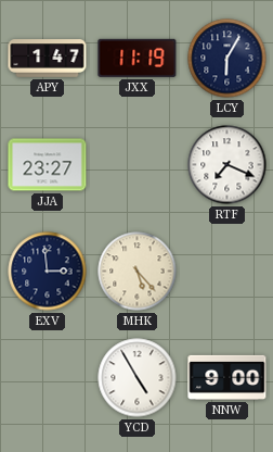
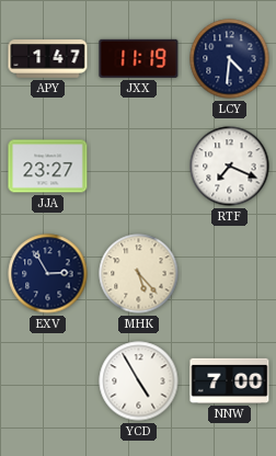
LCY: 6:05 -> 4:31
EXV: 2:59 -> 2:55
NNW: 9:00 -> 7:00
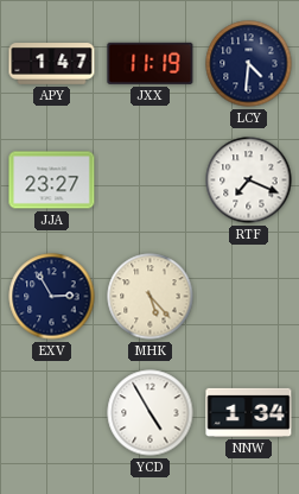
NNW: 7:00 -> 1:34
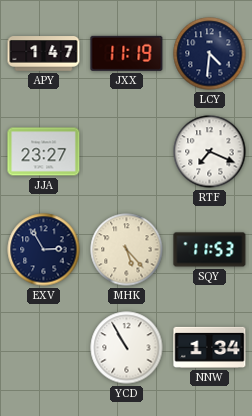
SQY: none -> 11:53
YCD: 4:55 -> 10:55
